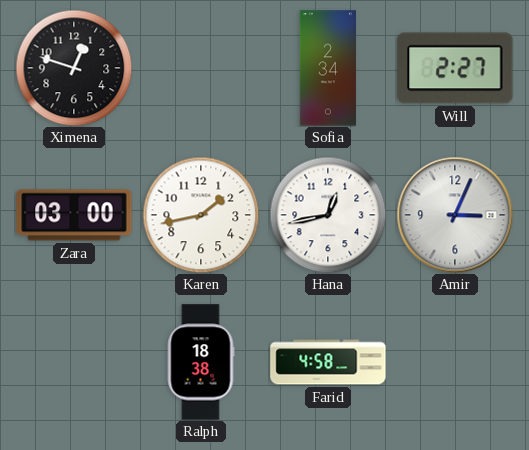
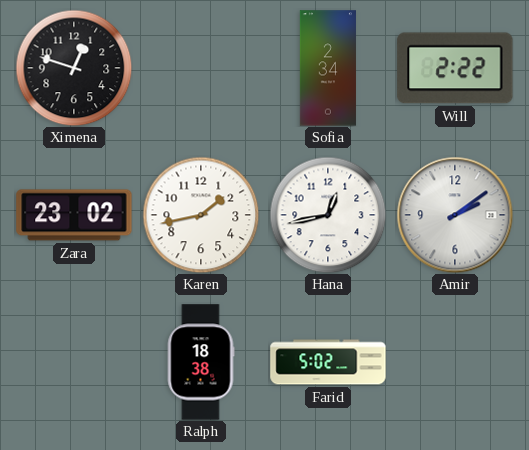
Will: 2:27 -> 2:22
Zara: 03:00 -> 23:02
Amir: 3:04 -> 2:09
Farid: 4:58 -> 5:02
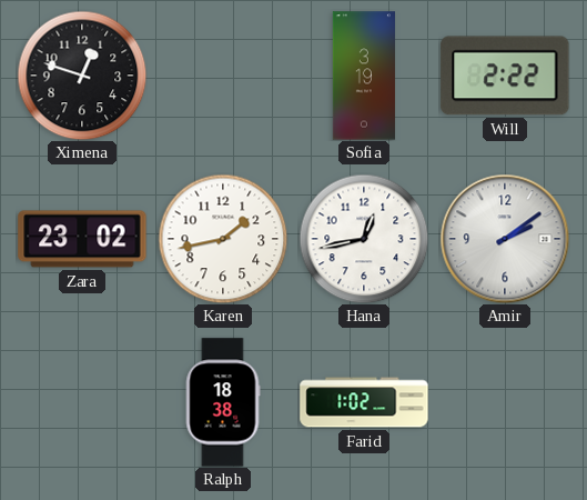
Sofia: 2:34 -> 3:19
Farid: 5:02 -> 1:02
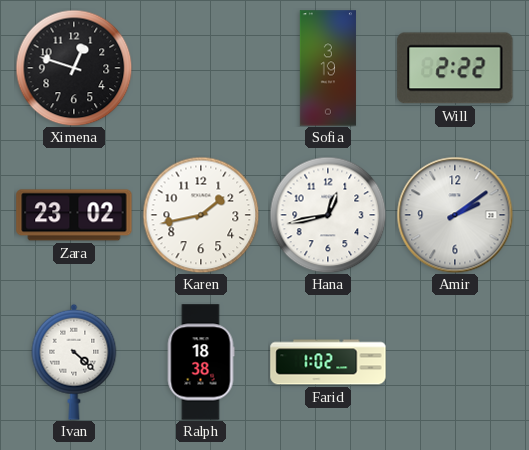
Ivan: none -> 4:22
